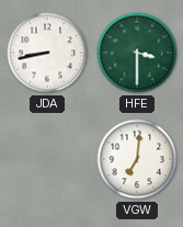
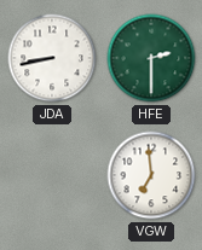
HFE: 3:30 -> 2:30
VGW: 7:01 -> 6:59
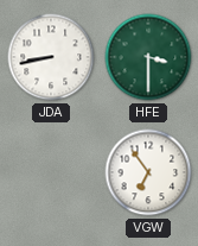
HFE: 2:30 -> 3:30
VGW: 6:59 -> 6:54
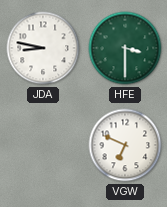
JDA: 8:43 -> 8:47
VGW: 6:54 -> 6:49
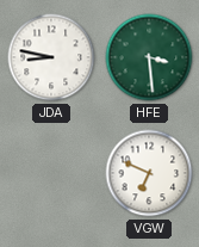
HFE: 3:30 -> 3:29
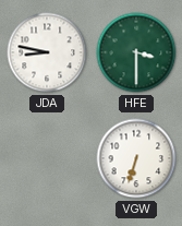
HFE: 3:29 -> 3:30
VGW: 6:49 -> 6:33
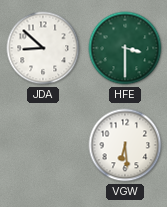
JDA: 8:47 -> 8:52
VGW: 6:33 -> 6:29
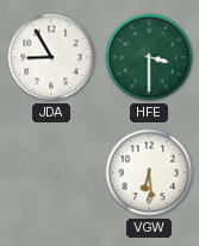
JDA: 8:52 -> 8:55
